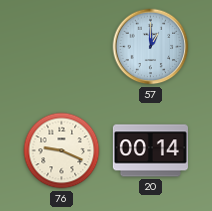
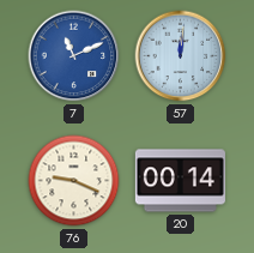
7: none -> 11:11
57: 1:00 -> 12:01
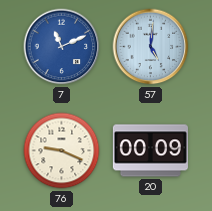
57: 12:01 -> 5:01
20: 00:14 -> 00:09
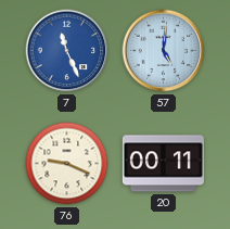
7: 11:11 -> 11:26
20: 00:09 -> 00:11
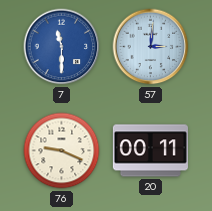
7: 11:26 -> 11:30
57: 5:01 -> 3:01
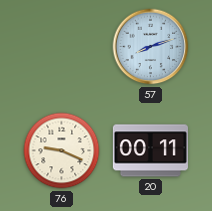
7: 11:30 -> none
57: 3:01 -> 8:12
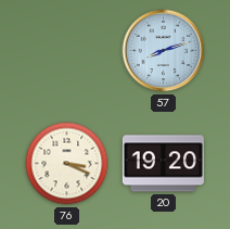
76: 9:19 -> 3:19
20: 00:11 -> 19:20
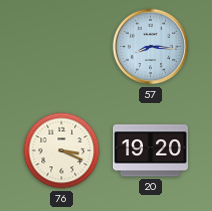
57: 8:12 -> 8:16
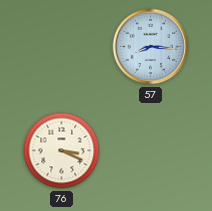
20: 19:20 -> none
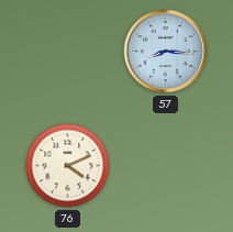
76: 3:19 -> 4:11
